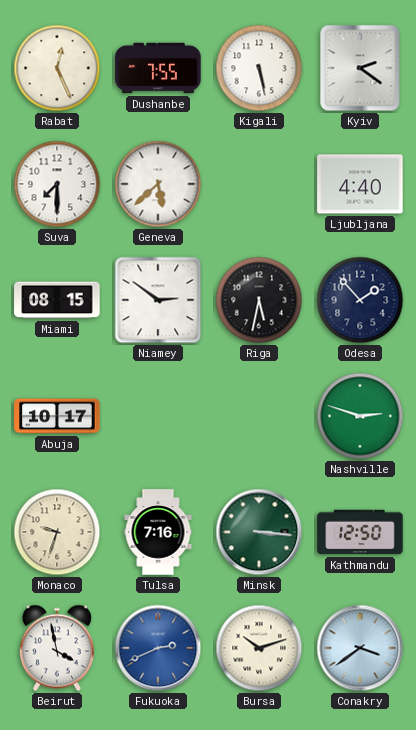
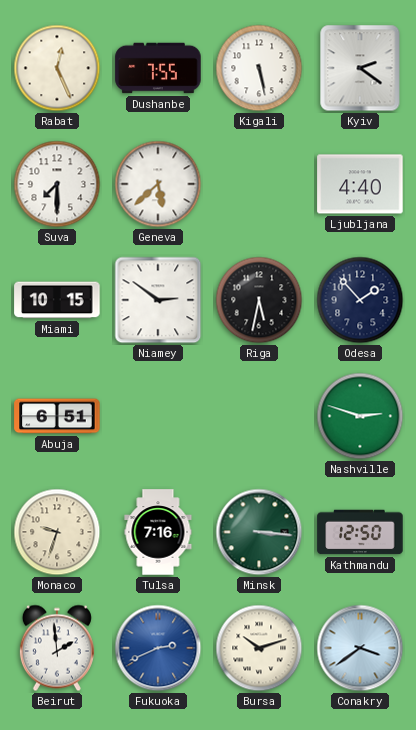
Miami: 08:15 -> 10:15
Abuja: 10:17 -> 6:51
Beirut: 3:58 -> 1:59
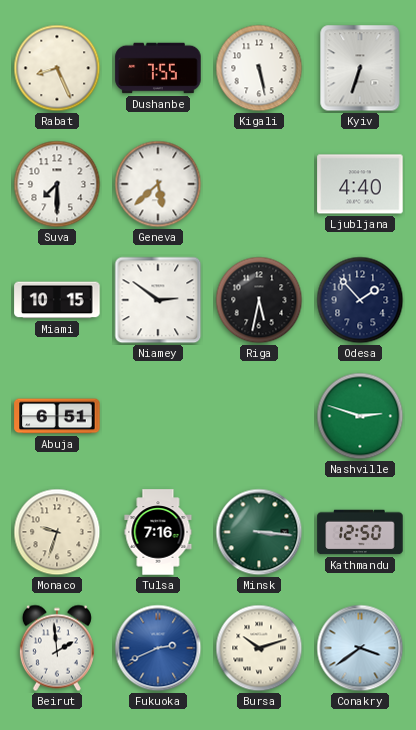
Rabat: 12:26 -> 8:26
Kyiv: 2:21 -> 6:33
